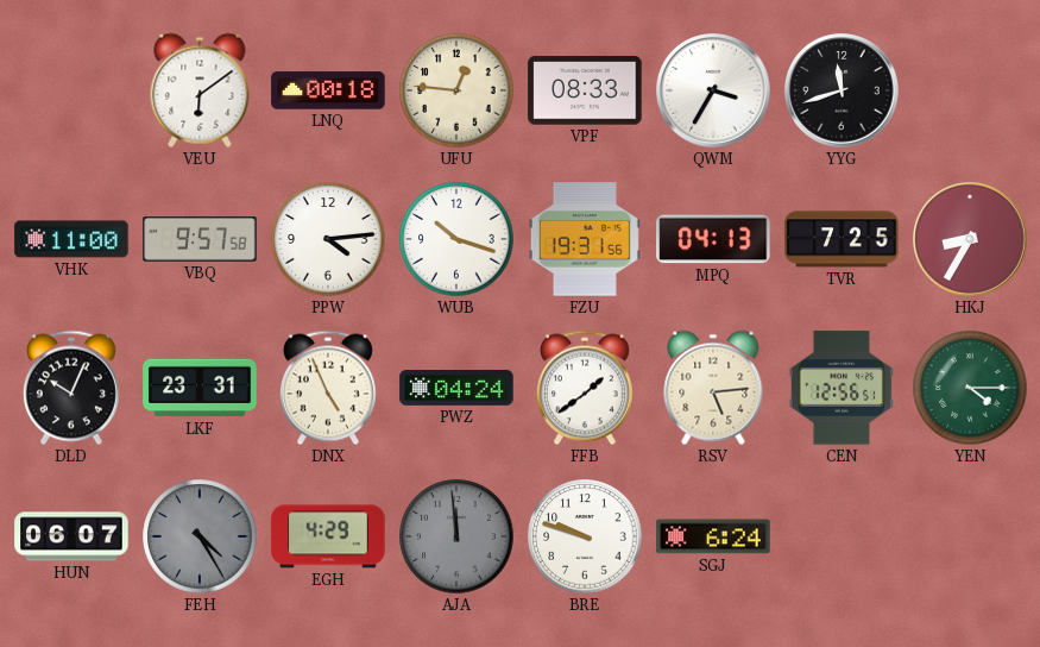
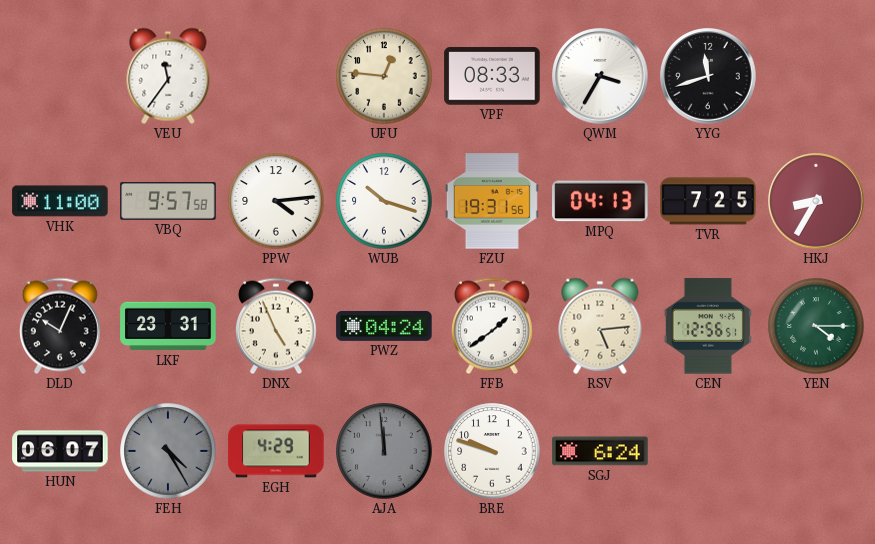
VEU: 6:09 -> 11:36
LNQ: 00:18 -> none
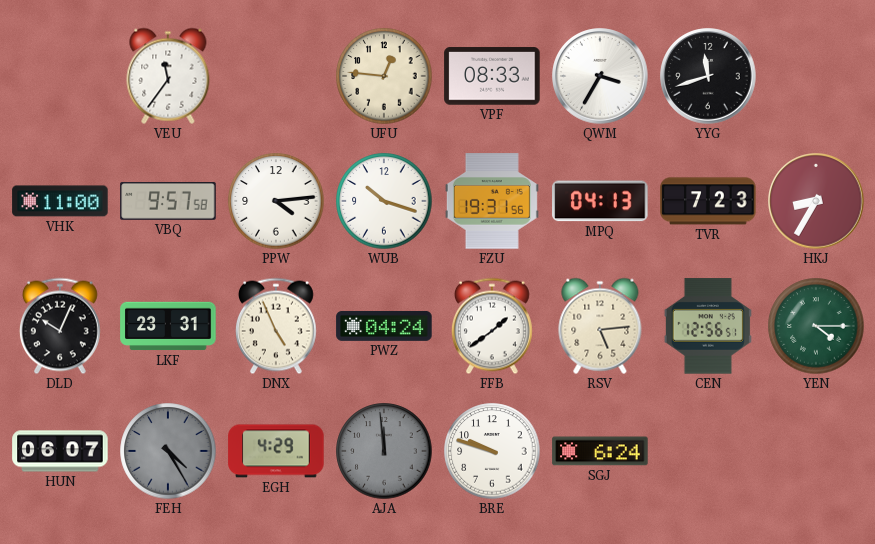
TVR: 7:25 -> 7:23
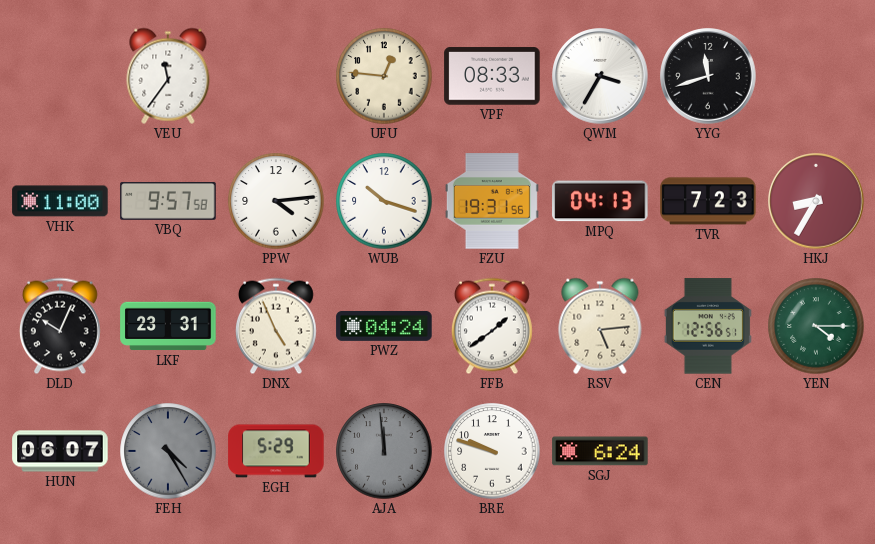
EGH: 4:29 -> 5:29
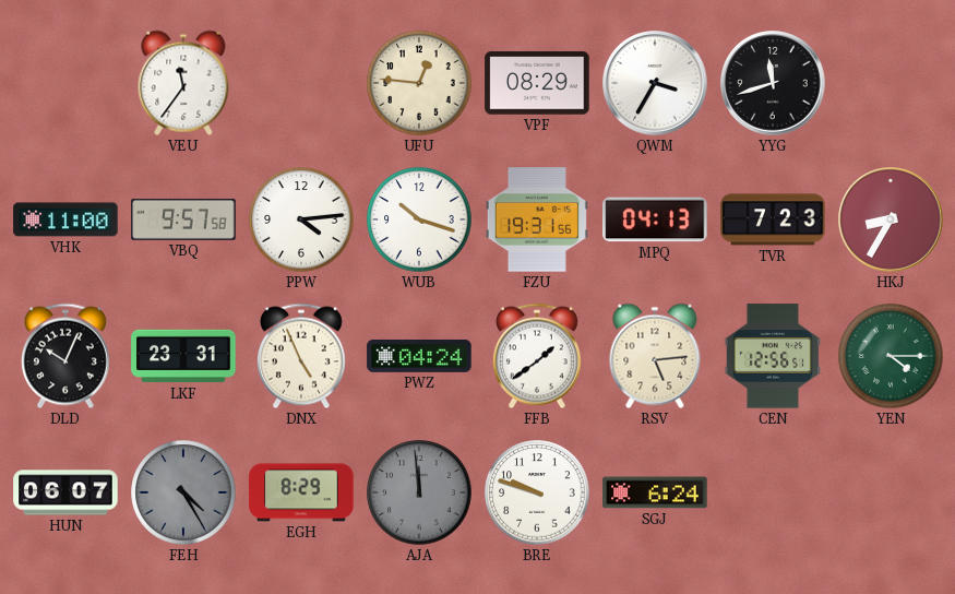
VPF: 08:33 -> 08:29
EGH: 5:29 -> 8:29
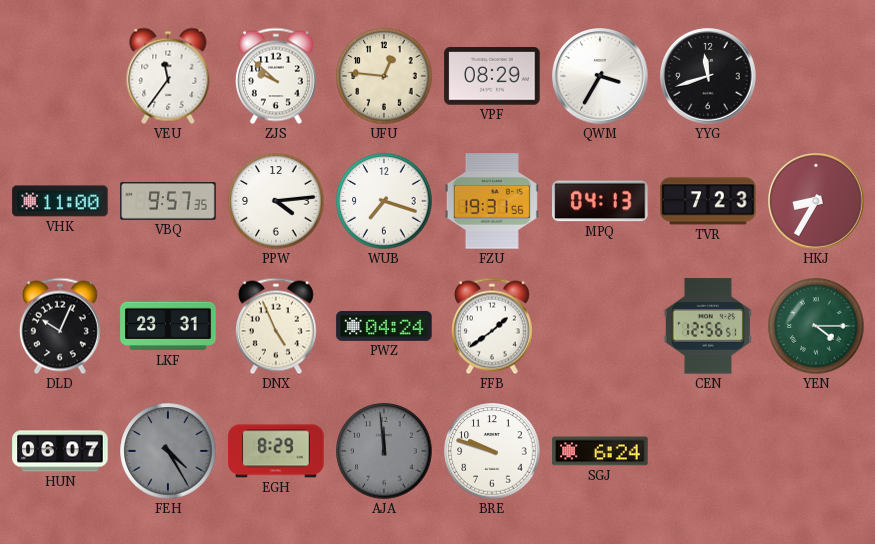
ZJS: none -> 9:52
VBQ: 9:57:58 -> 9:57:35
WUB: 10:18 -> 7:18
RSV: 5:14 -> none
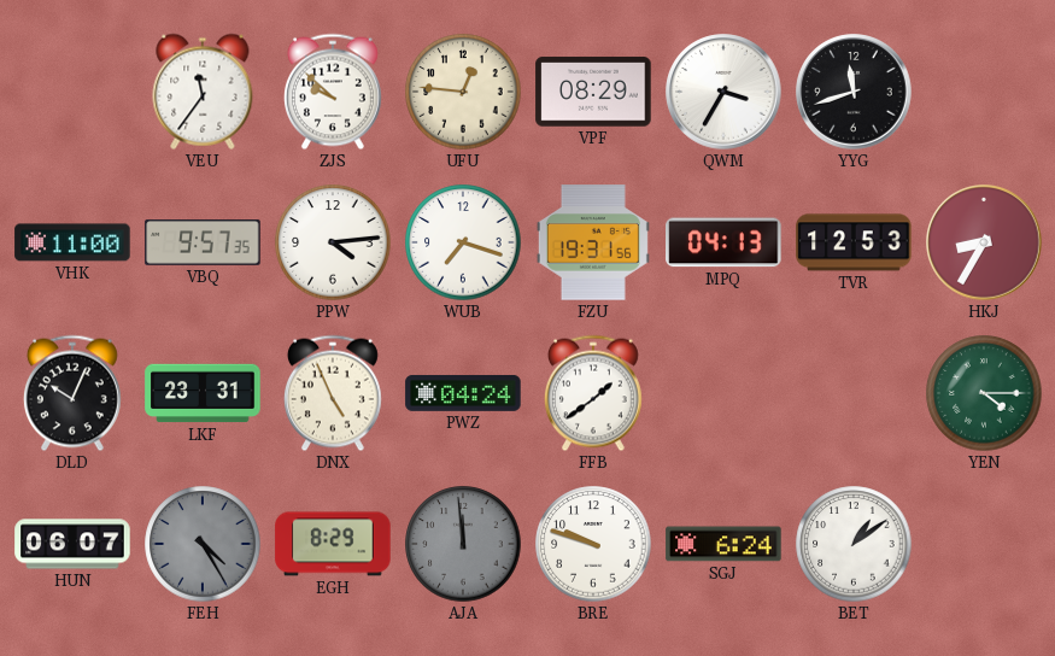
TVR: 7:23 -> 12:53
CEN: 12:56 -> none
BET: none -> 1:09
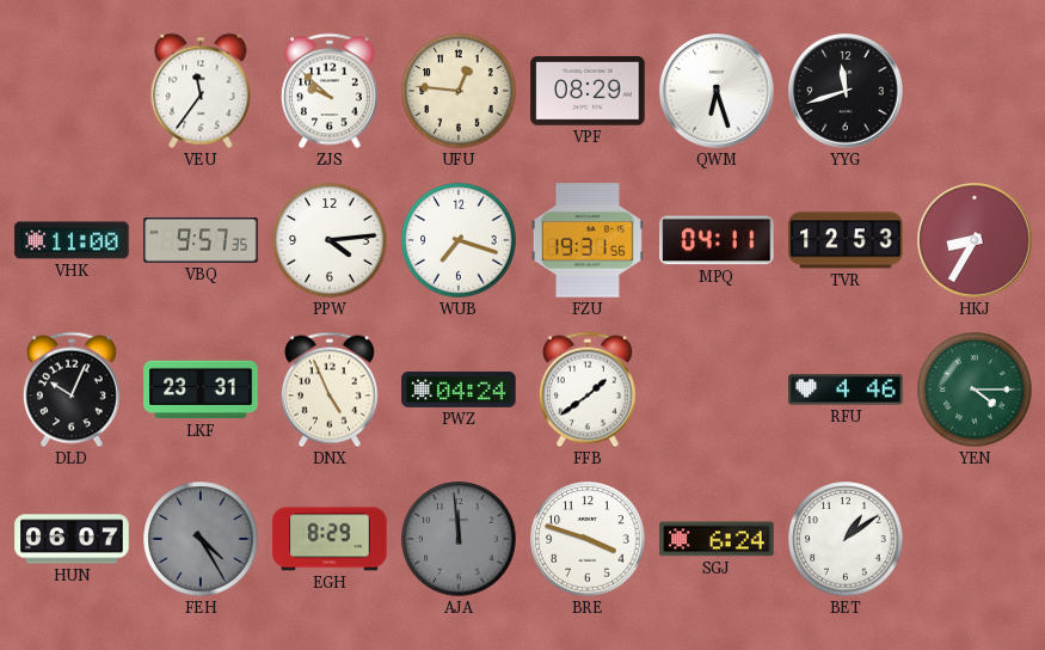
QWM: 3:35 -> 6:27
MPQ: 04:13 -> 04:11
RFU: none -> 4:46
BRE: 9:48 -> 3:48
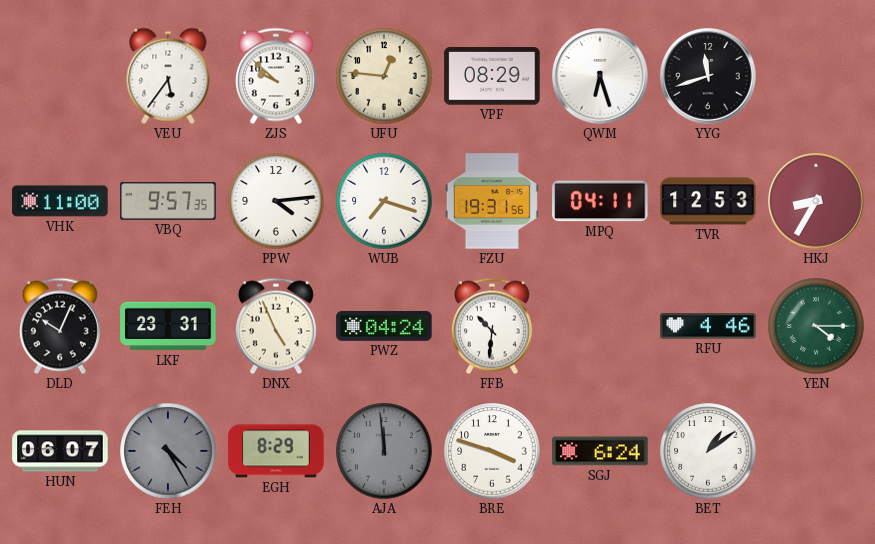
VEU: 11:36 -> 5:36
FFB: 1:39 -> 10:31
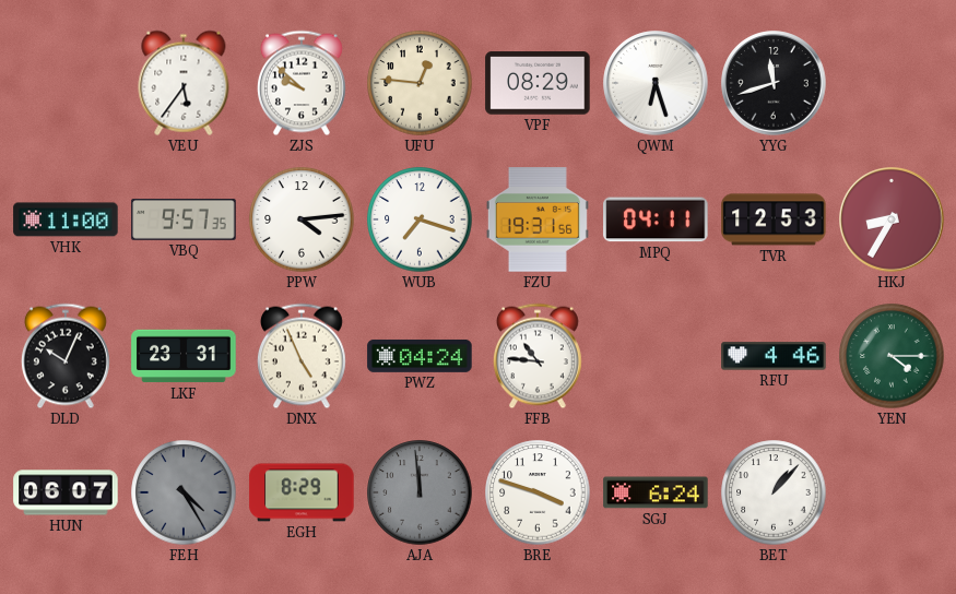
FFB: 10:31 -> 10:46
BET: 1:09 -> 1:07
